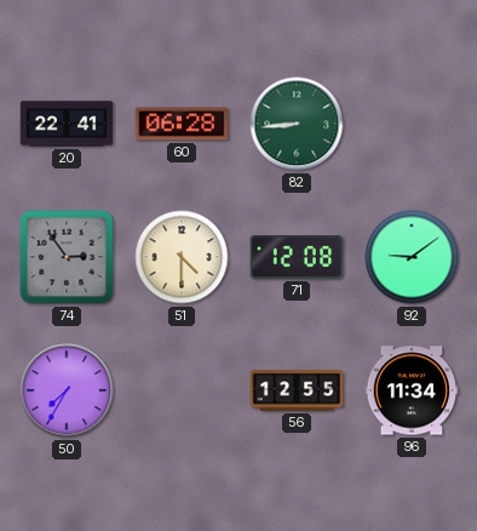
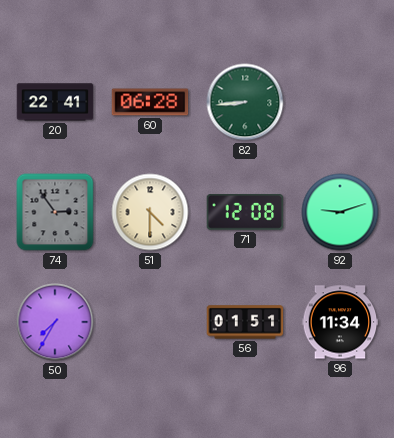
92: 9:09 -> 9:12
56: 12:55 -> 01:51
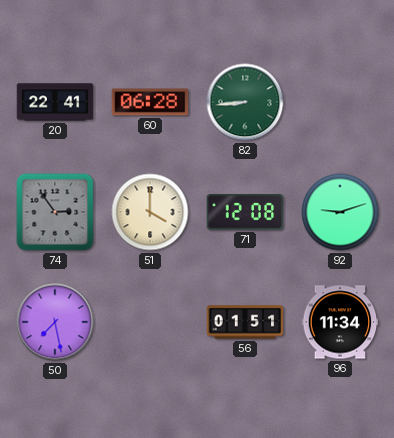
51: 4:30 -> 4:00
50: 7:35 -> 7:28
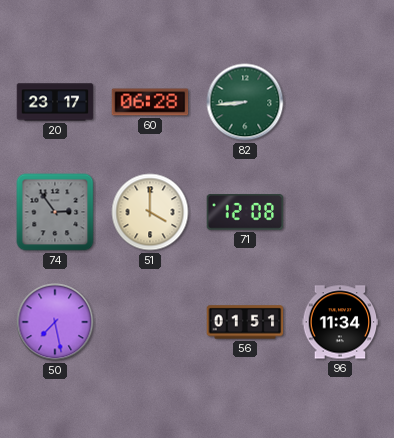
20: 22:41 -> 23:17
92: 9:12 -> none
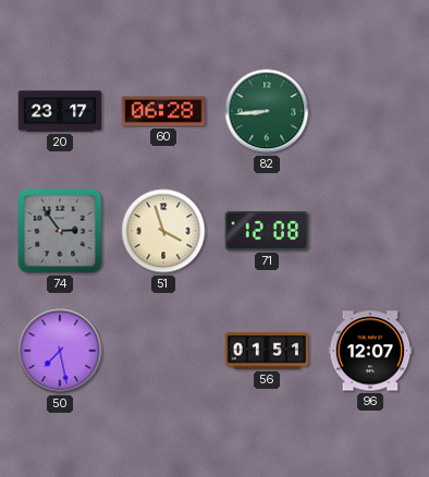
51: 4:00 -> 3:57
96: 11:34 -> 12:07
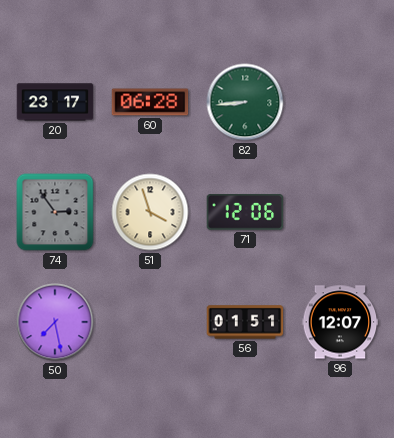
71: 12:08 -> 12:06
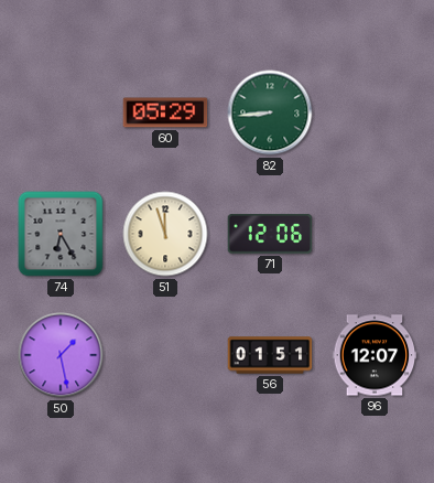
20: 23:17 -> none
60: 06:28 -> 05:29
74: 2:54 -> 6:25
51: 3:57 -> 11:57
50: 7:28 -> 1:28
